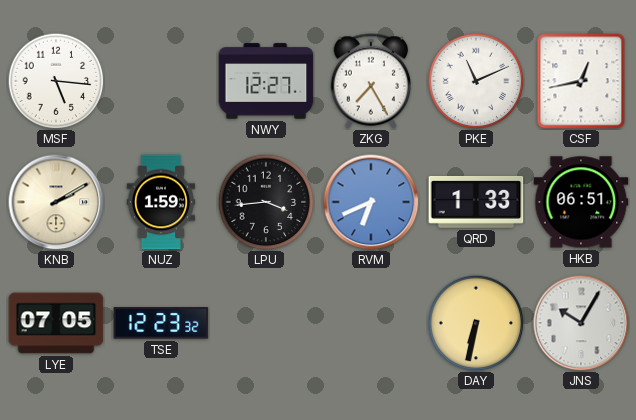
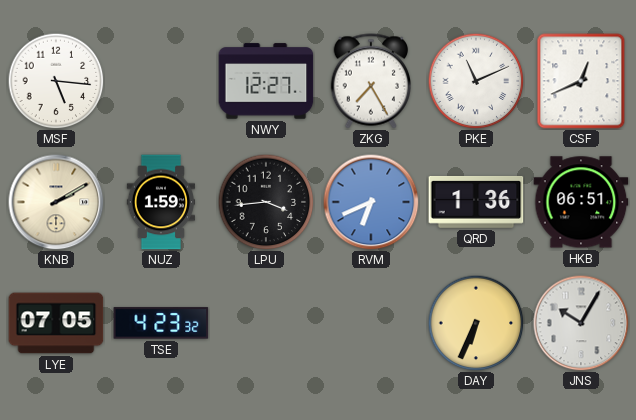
CSF: 12:43 -> 12:41
QRD: 1:33 -> 1:36
TSE: 12:23 -> 4:23
DAY: 6:32 -> 6:34
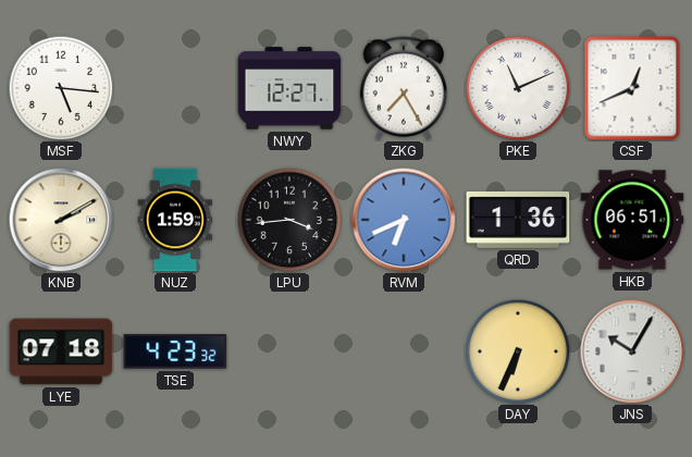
LYE: 07:05 -> 07:18
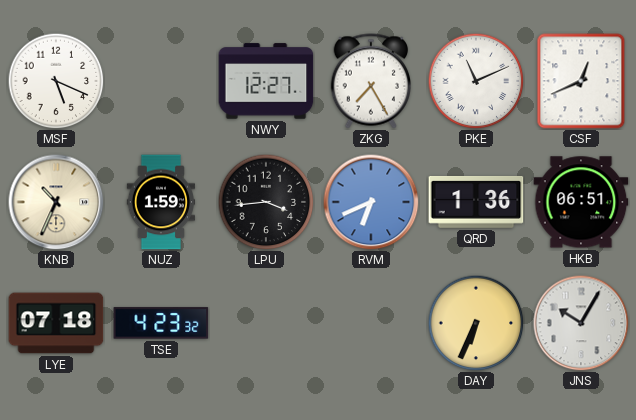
MSF: 5:16 -> 5:19
KNB: 2:10 -> 10:34
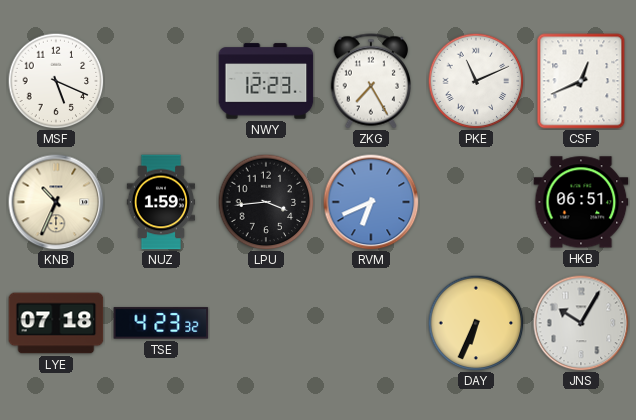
NWY: 12:27 -> 12:23
QRD: 1:36 -> none
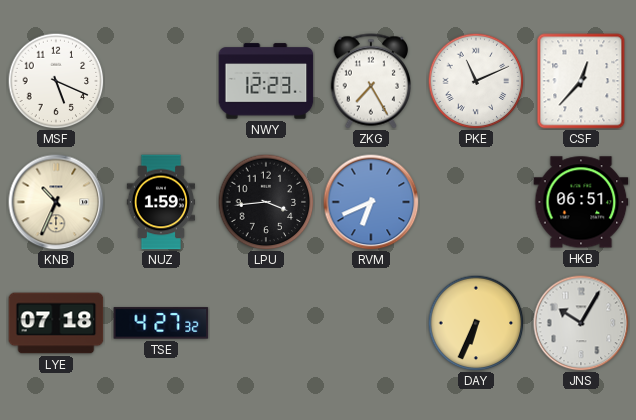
CSF: 12:41 -> 12:37
TSE: 4:23 -> 4:27
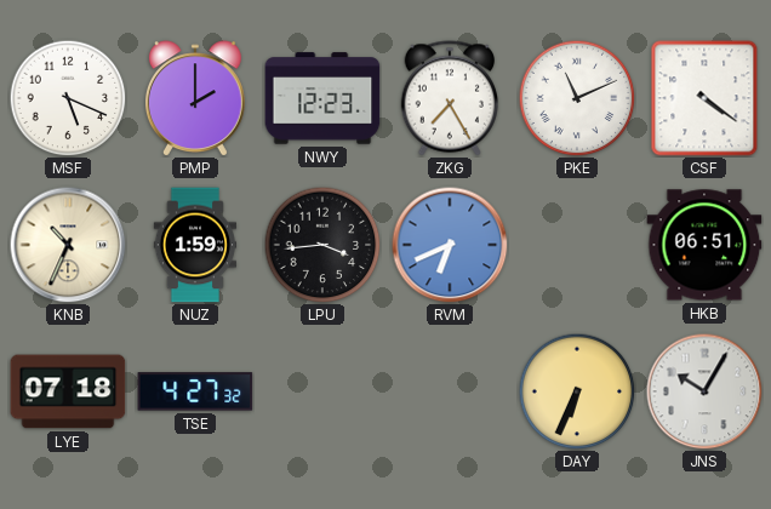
PMP: none -> 2:00
CSF: 12:37 -> 4:21
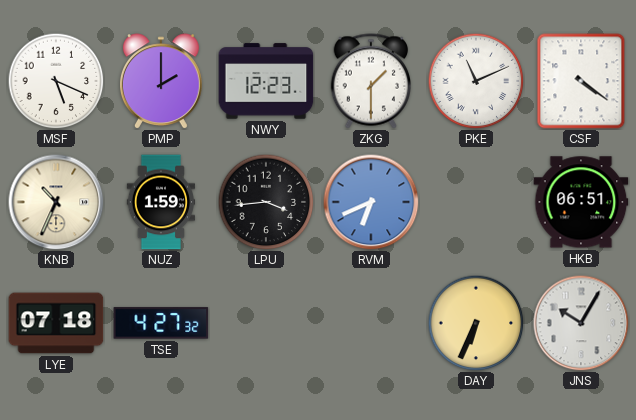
ZKG: 7:25 -> 1:30
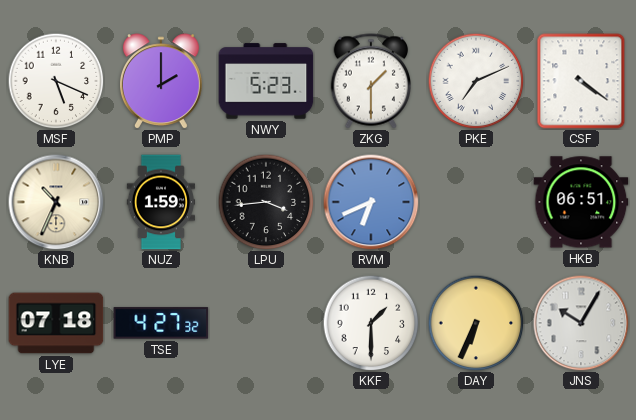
NWY: 12:23 -> 5:23
PKE: 11:11 -> 7:11
KKF: none -> 1:30
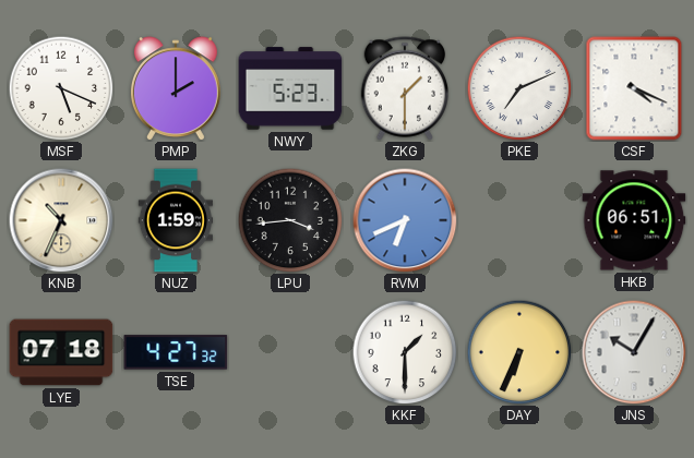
CSF: 4:21 -> 4:19
